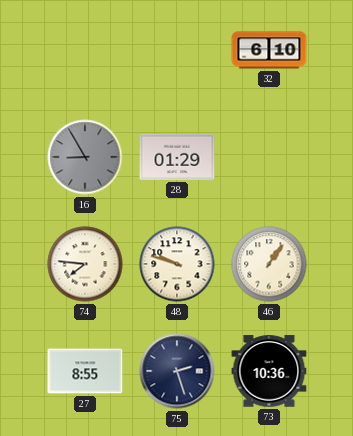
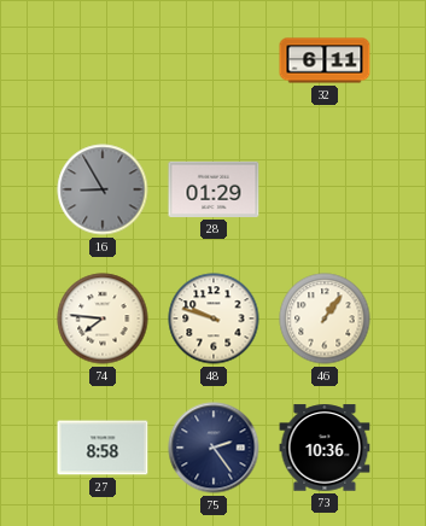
32: 6:10 -> 6:11
27: 8:55 -> 8:58
75: 2:27 -> 2:24
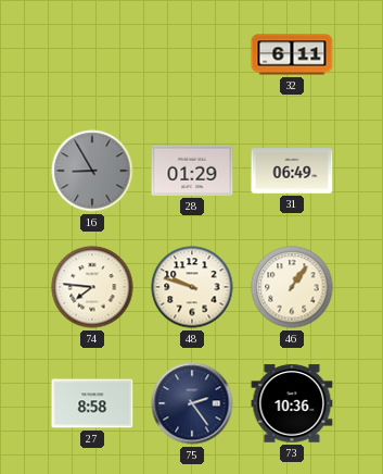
31: none -> 06:49
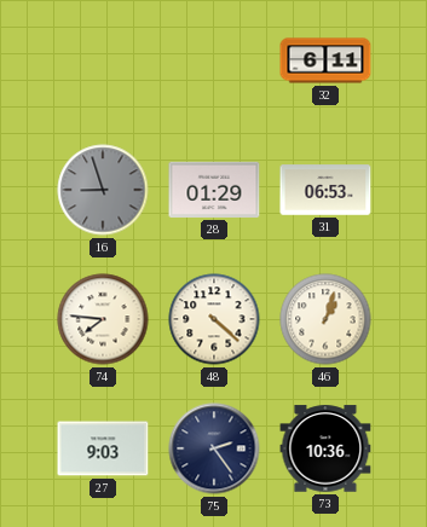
16: 8:55 -> 8:57
31: 06:49 -> 06:53
48: 9:48 -> 4:22
46: 1:06 -> 1:03
27: 8:58 -> 9:03
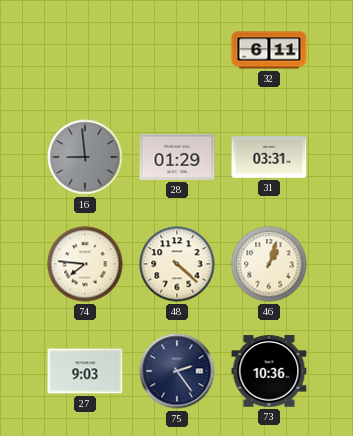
16: 8:57 -> 8:59
31: 06:53 -> 03:31
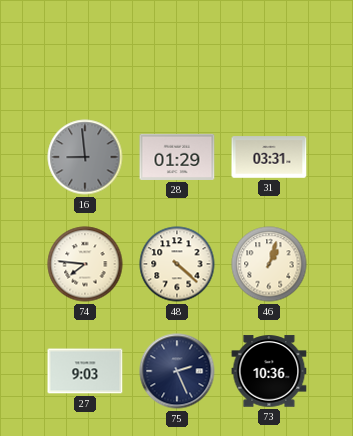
32: 6:11 -> none
75: 2:24 -> 2:26
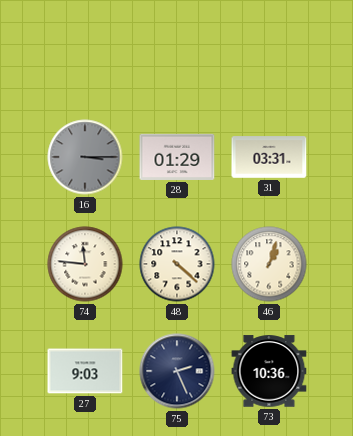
16: 8:59 -> 3:15
74: 7:46 -> 11:46
